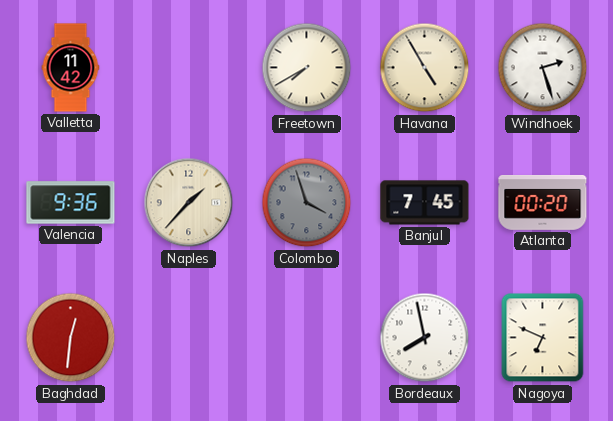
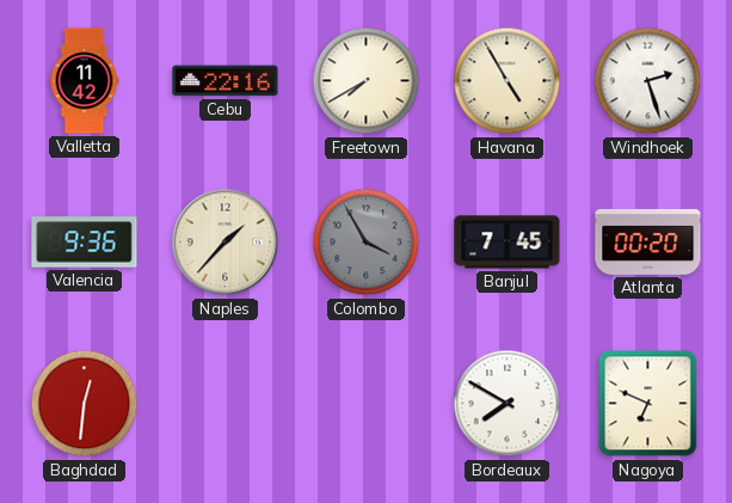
Cebu: none -> 22:16
Colombo: 3:57 -> 3:55
Bordeaux: 7:58 -> 7:50
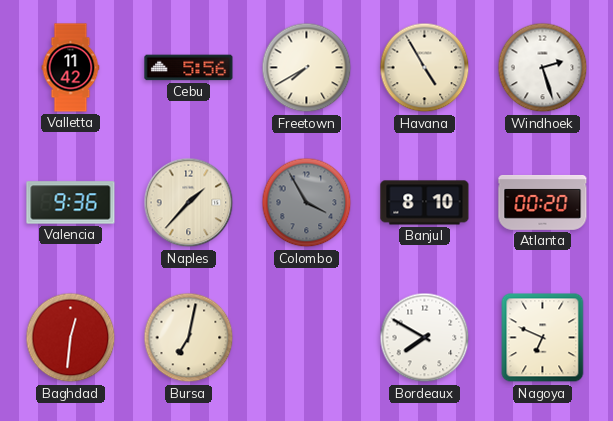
Cebu: 22:16 -> 5:56
Banjul: 7:45 -> 8:10
Bursa: none -> 7:02
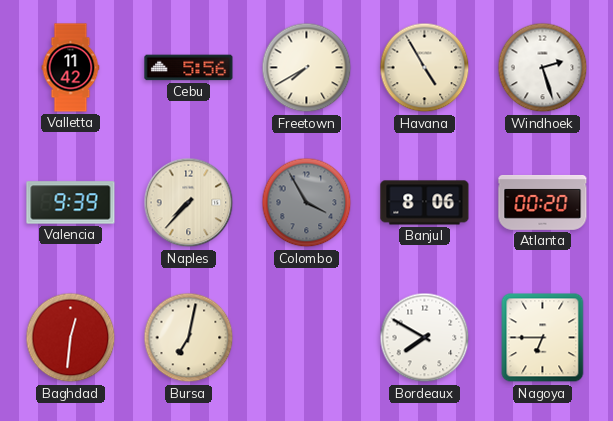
Valencia: 9:36 -> 9:39
Naples: 1:37 -> 7:37
Banjul: 8:10 -> 8:06
Nagoya: 6:49 -> 6:45
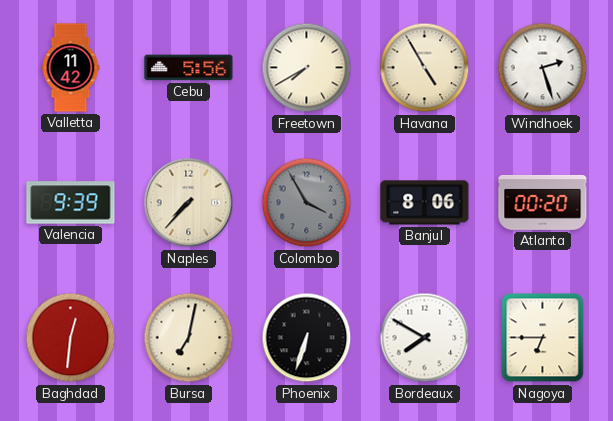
Phoenix: none -> 6:33
